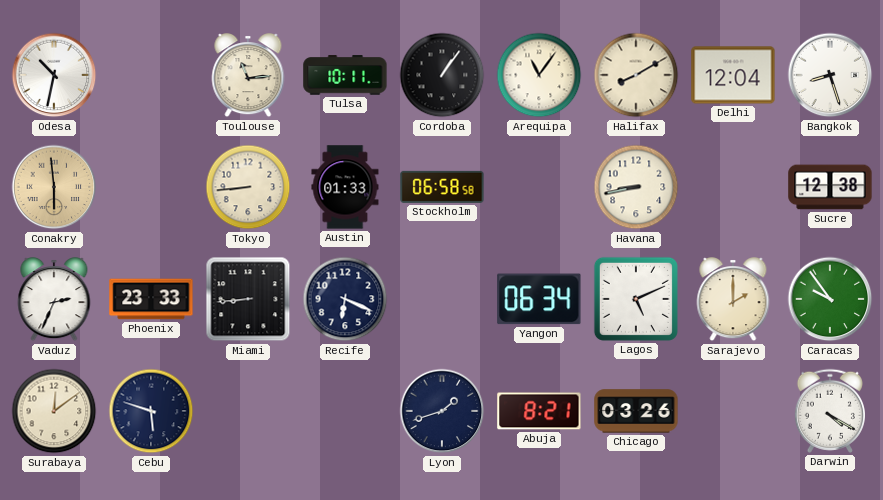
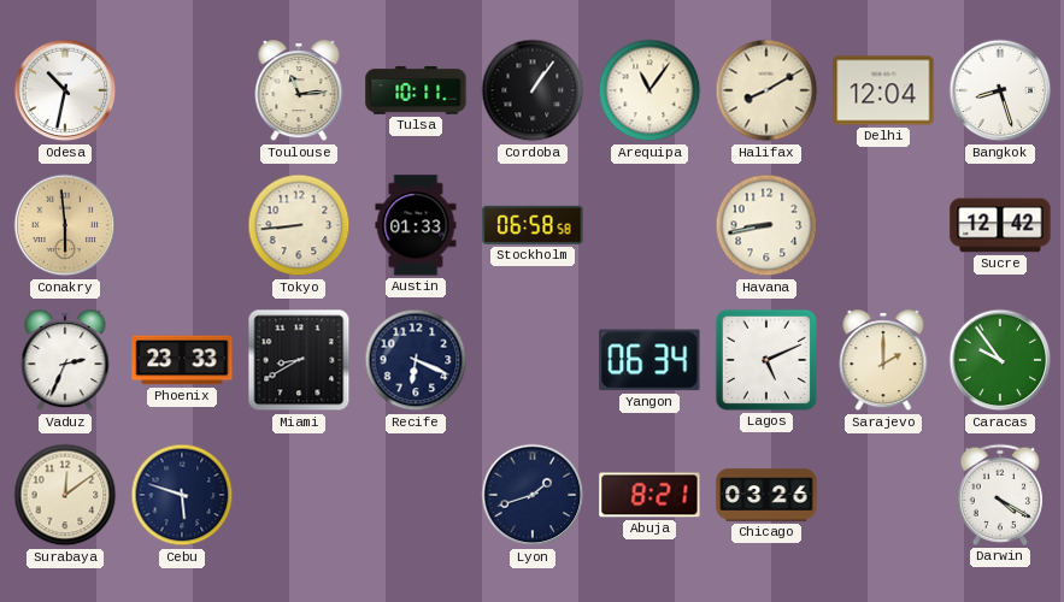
Sucre: 12:38 -> 12:42
Miami: 8:44 -> 8:40
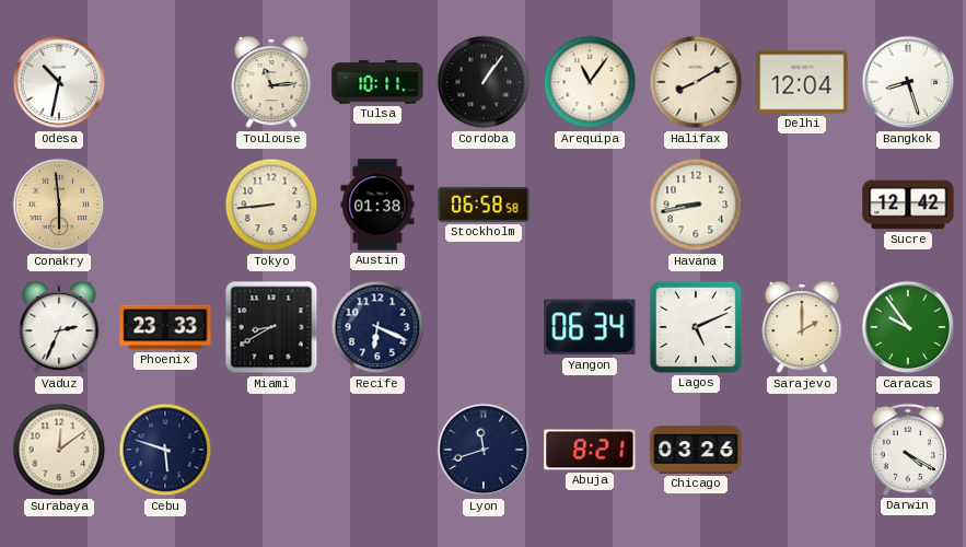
Austin: 01:33 -> 01:38
Lyon: 1:42 -> 11:42
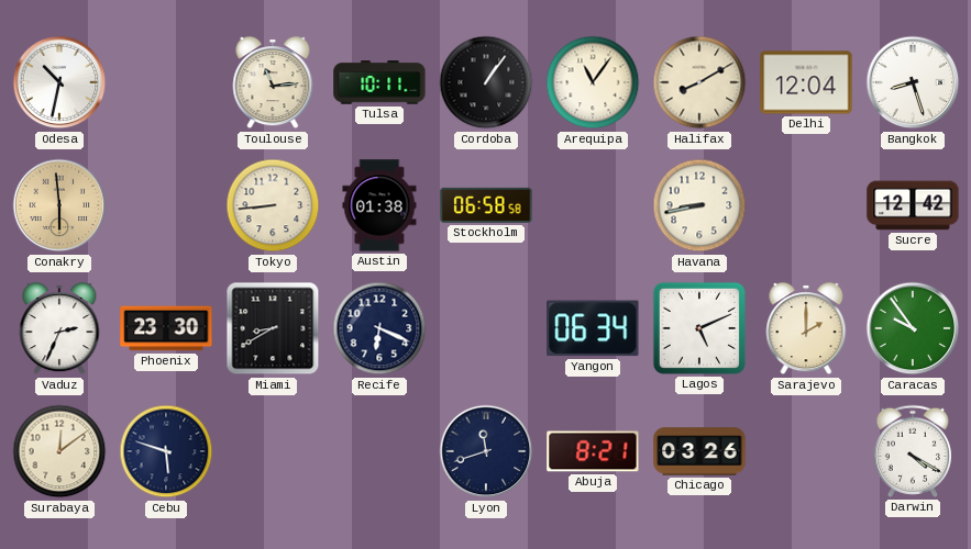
Phoenix: 23:33 -> 23:30
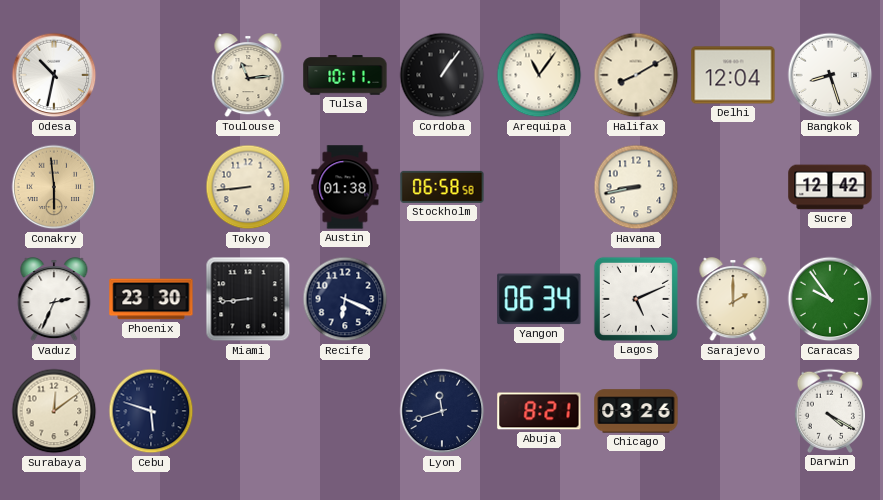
Miami: 8:40 -> 8:44
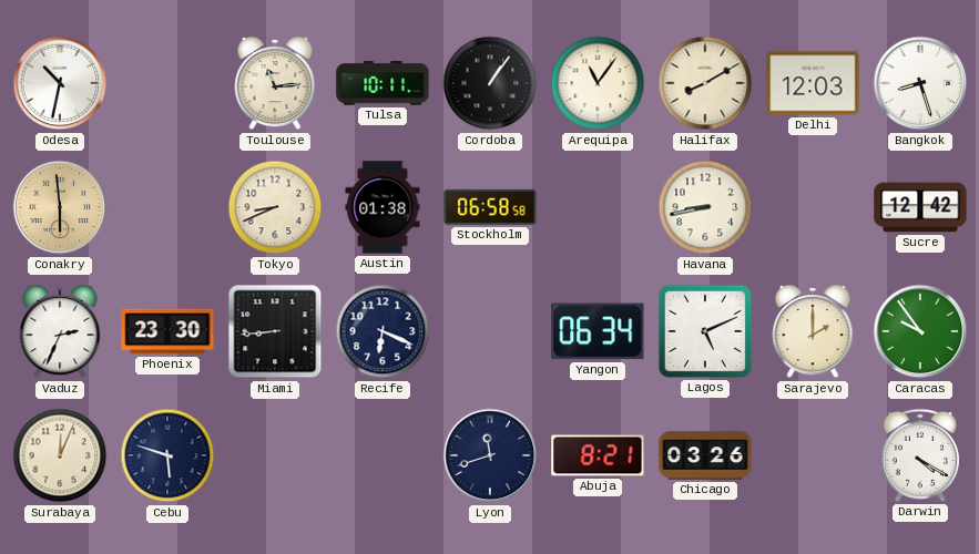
Delhi: 12:04 -> 12:03
Tokyo: 8:44 -> 8:41
Surabaya: 12:09 -> 12:04
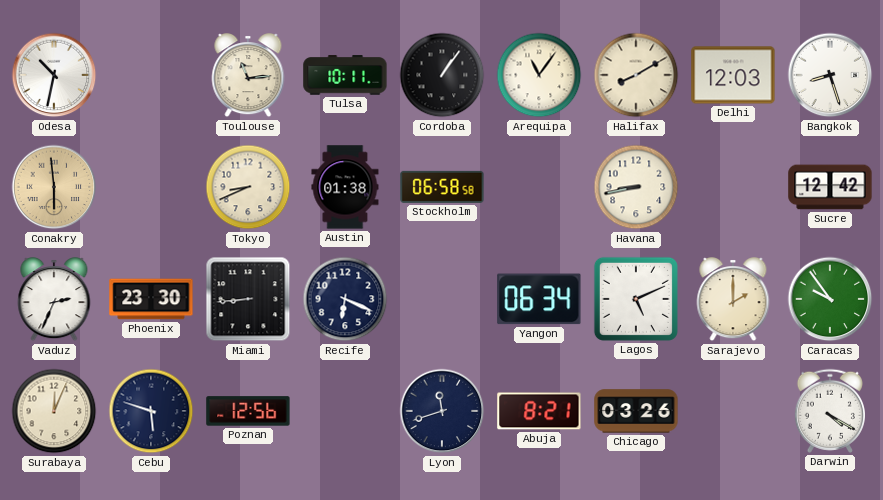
Poznan: none -> 12:56
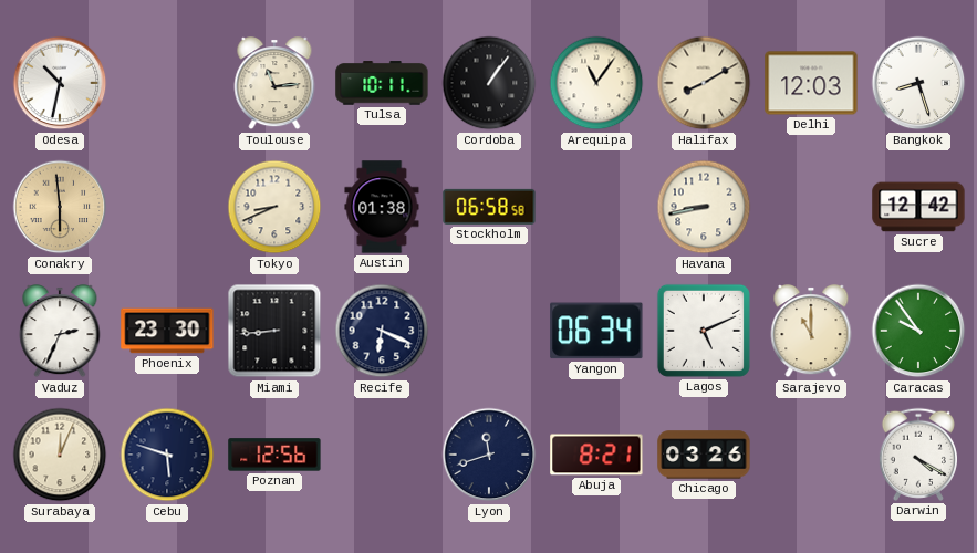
Sarajevo: 2:00 -> 11:00
